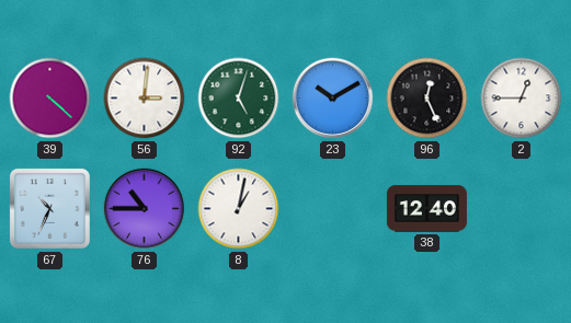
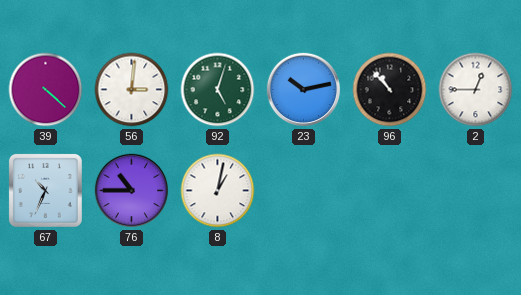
23: 10:10 -> 10:13
96: 12:26 -> 10:53
38: 12:40 -> none
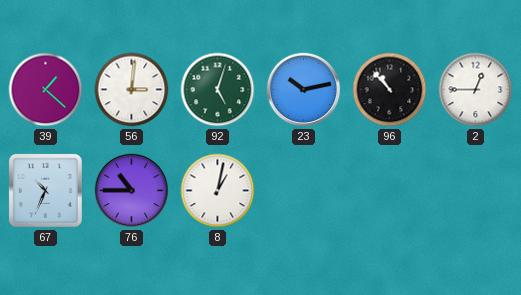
39: 4:22 -> 1:22
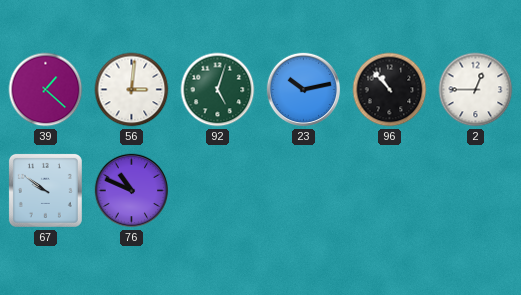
67: 10:34 -> 9:51
76: 10:45 -> 10:49
8: 1:02 -> none
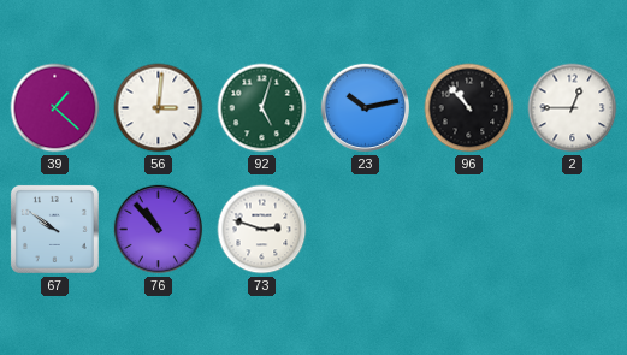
76: 10:49 -> 10:53
73: none -> 2:48
